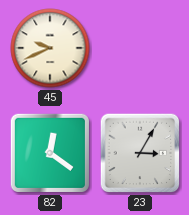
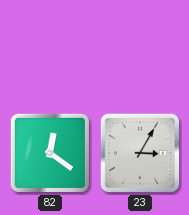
45: 9:41 -> none
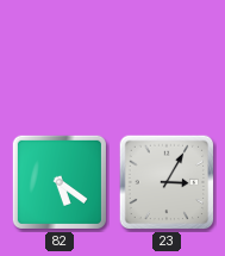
82: 12:21 -> 5:21
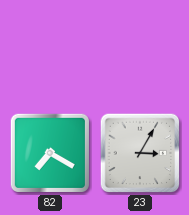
82: 5:21 -> 7:20
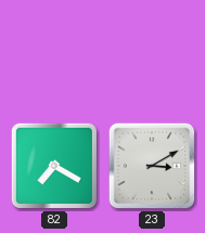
23: 3:05 -> 3:10
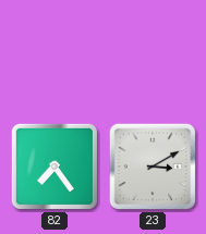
82: 7:20 -> 7:24
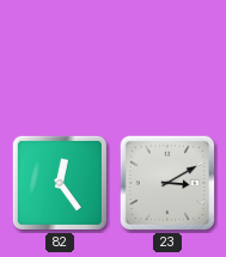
82: 7:24 -> 12:24
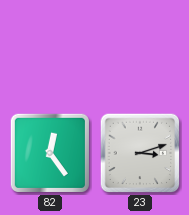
23: 3:10 -> 3:12
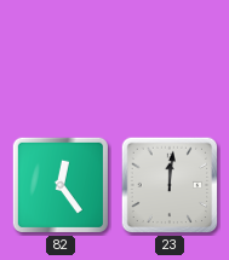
23: 3:12 -> 12:01
